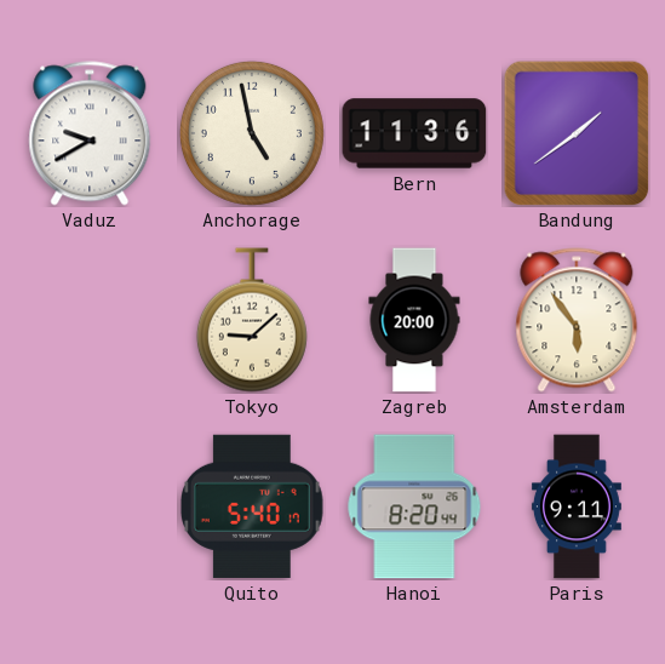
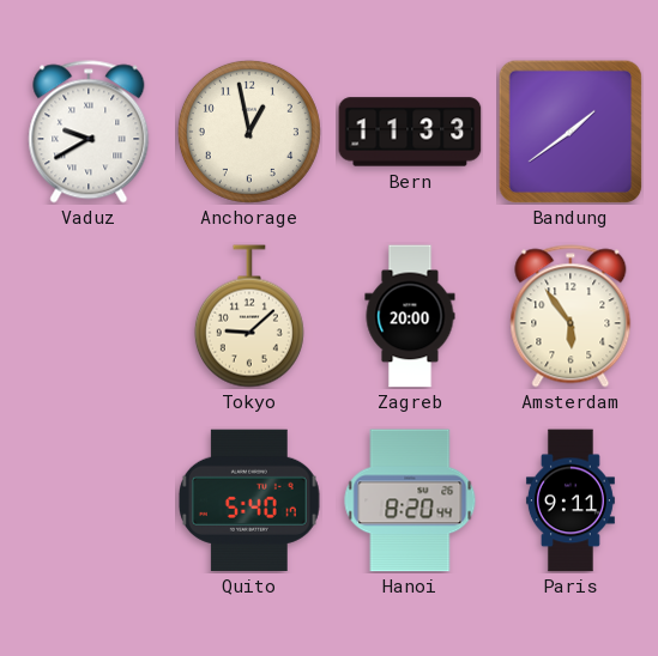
Anchorage: 4:58 -> 12:58
Bern: 11:36 -> 11:33
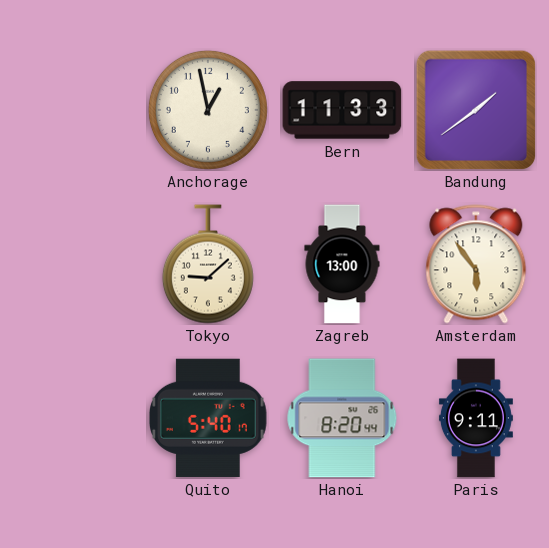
Vaduz: 9:40 -> none
Zagreb: 20:00 -> 13:00
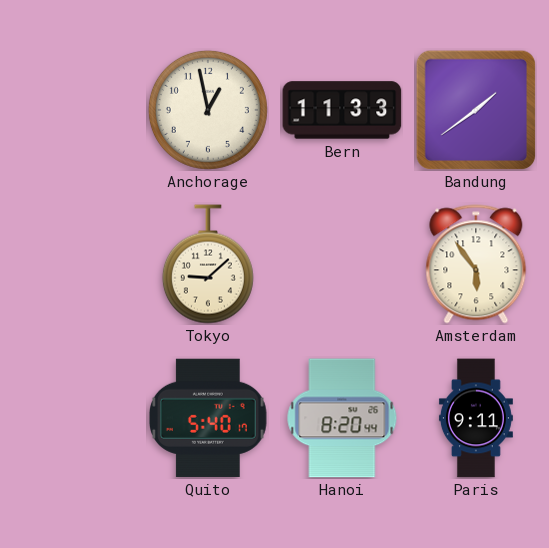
Zagreb: 13:00 -> none
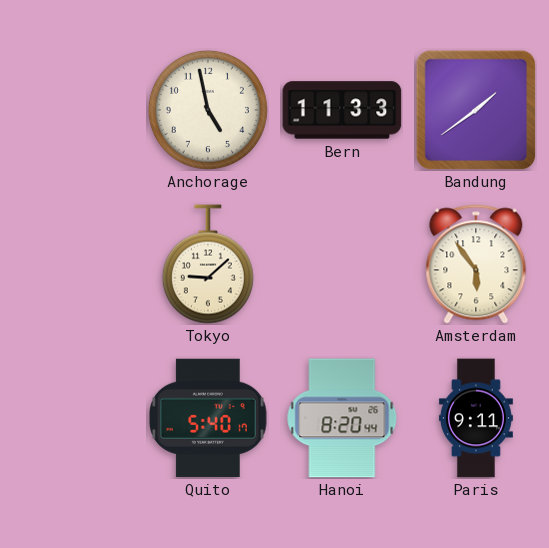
Anchorage: 12:58 -> 4:58
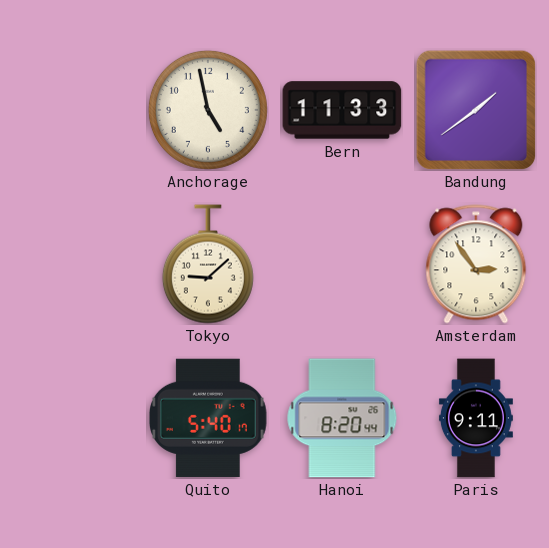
Amsterdam: 5:54 -> 2:54
